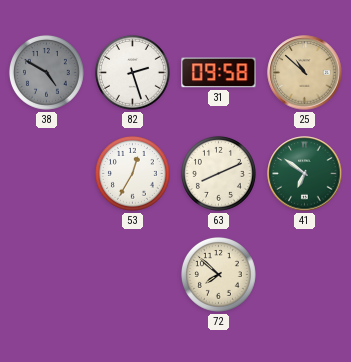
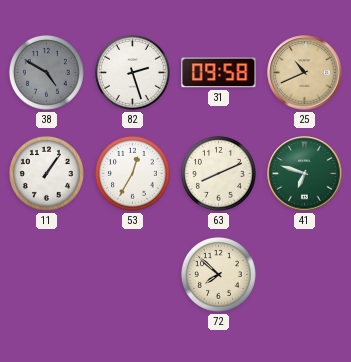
25: 10:52 -> 10:41
11: none -> 1:06
41: 6:51 -> 6:48
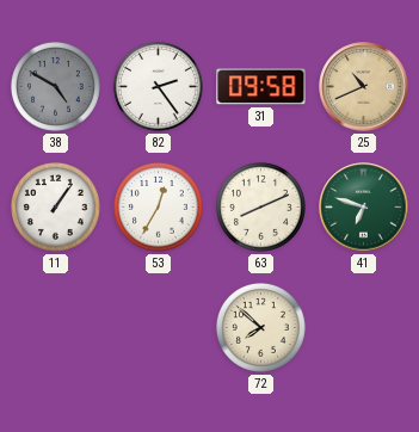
82: 2:27 -> 2:24
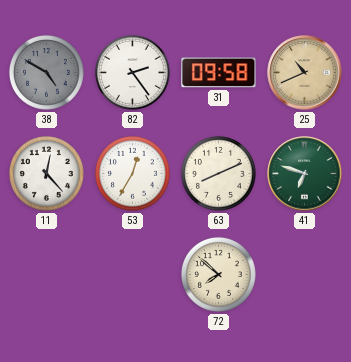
11: 1:06 -> 12:23
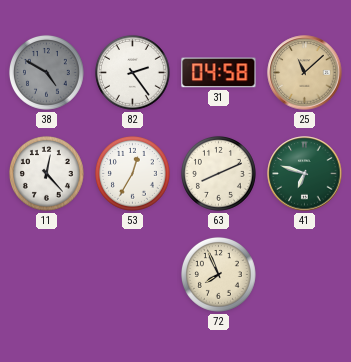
31: 09:58 -> 04:58
25: 10:41 -> 11:08
72: 7:52 -> 7:56
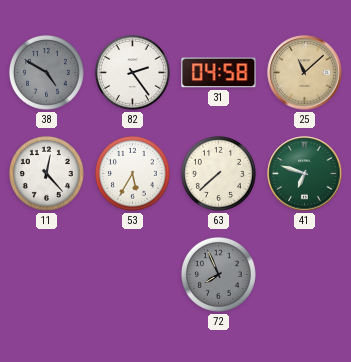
53: 12:35 -> 5:35
63: 8:11 -> 7:38
72 dial: cream -> grey
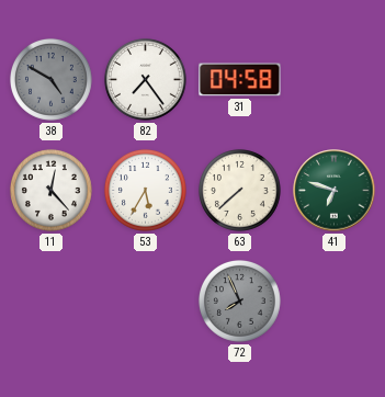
82: 2:24 -> 7:24
25: 11:08 -> none
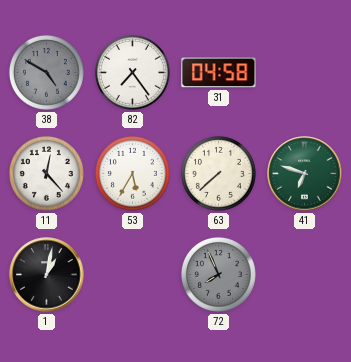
1: none -> 1:02
